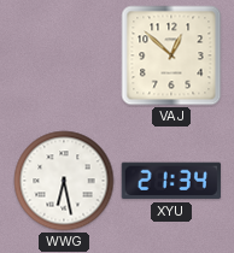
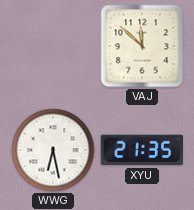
VAJ: 12:52 -> 11:52
XYU: 21:34 -> 21:35
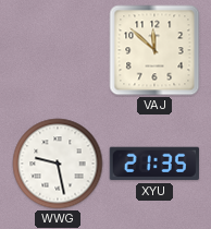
WWG: 6:28 -> 9:28
